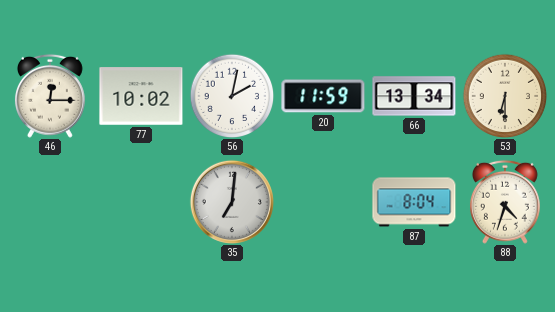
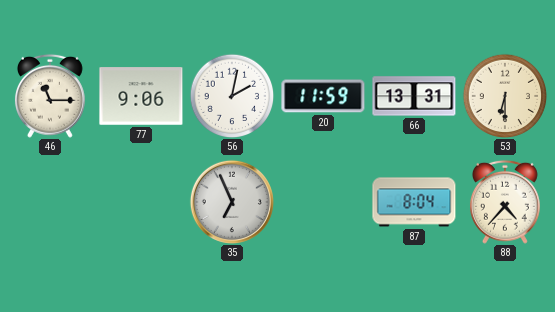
46: 12:15 -> 11:15
77: 10:02 -> 9:06
66: 13:34 -> 13:31
35: 7:01 -> 6:56
88: 4:33 -> 4:37
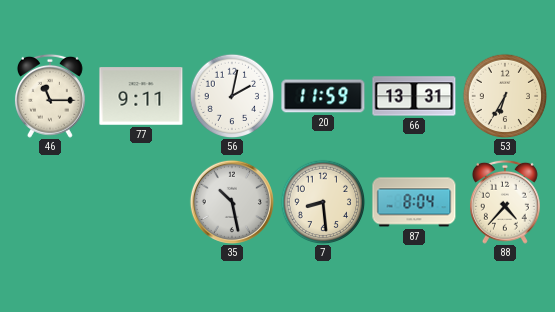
77: 9:06 -> 9:11
53: 6:30 -> 6:35
35: 6:56 -> 10:28
7: none -> 8:29
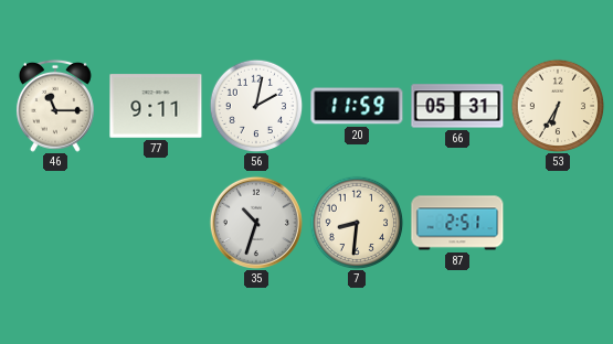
66: 13:31 -> 05:31
35: 10:28 -> 10:33
7: 8:29 -> 8:31
87: 8:04 -> 2:51
88: 4:37 -> none
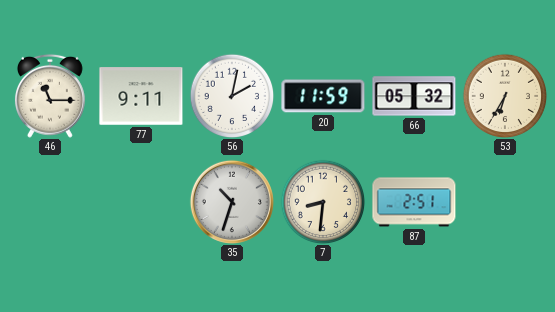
66: 05:31 -> 05:32
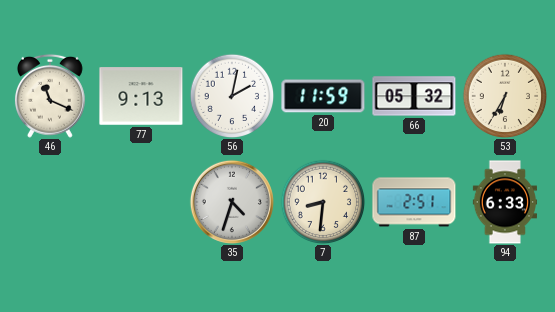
46: 11:15 -> 11:19
77: 9:11 -> 9:13
35: 10:33 -> 4:33
94: none -> 6:33
